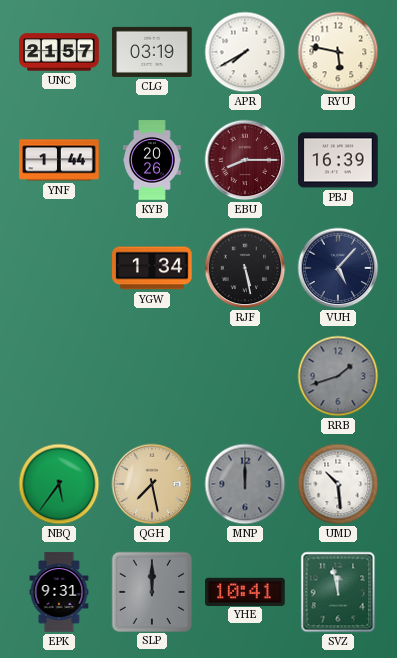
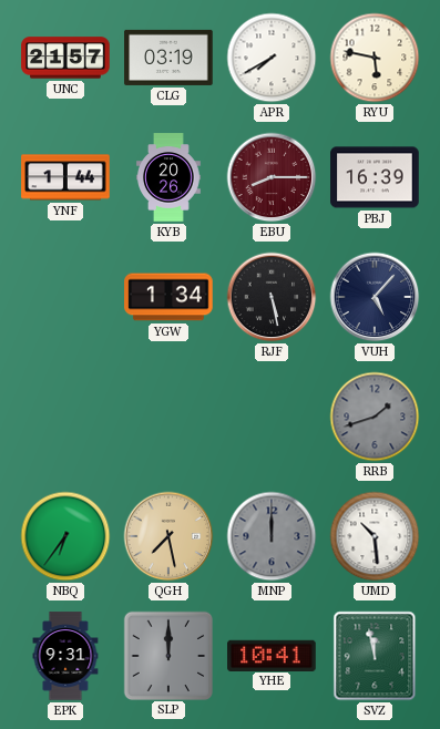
NBQ: 5:36 -> 6:36
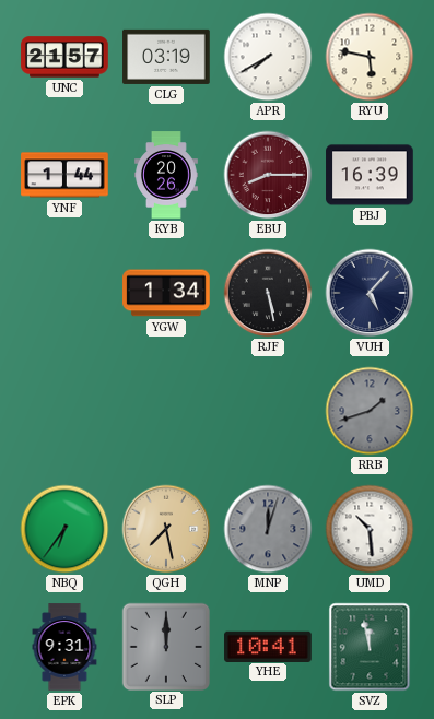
MNP: 12:00 -> 12:03
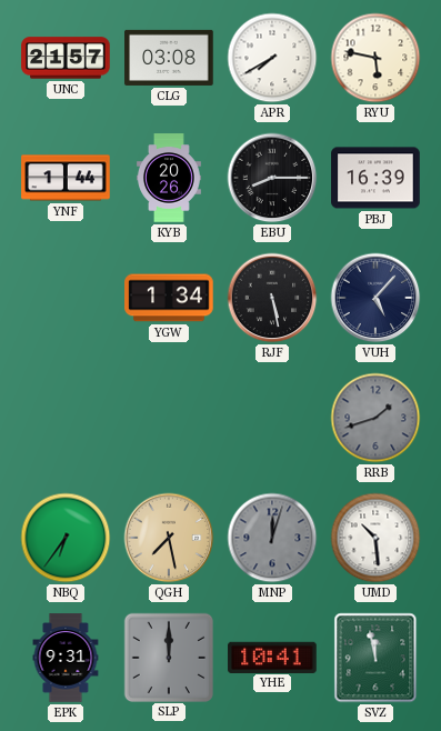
CLG: 03:19 -> 03:08
EBU dial: burgundy -> black
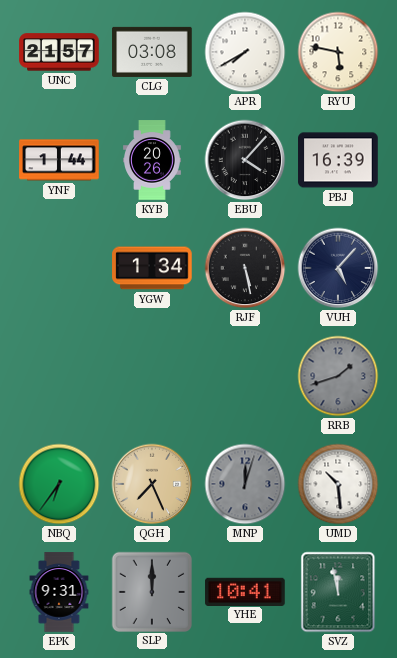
EBU: 8:15 -> 4:07
QGH: 7:28 -> 7:26
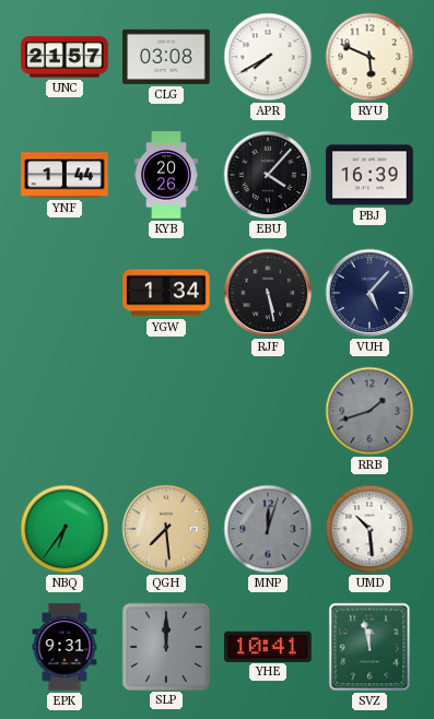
RYU: 5:47 -> 5:49
QGH: 7:26 -> 7:29
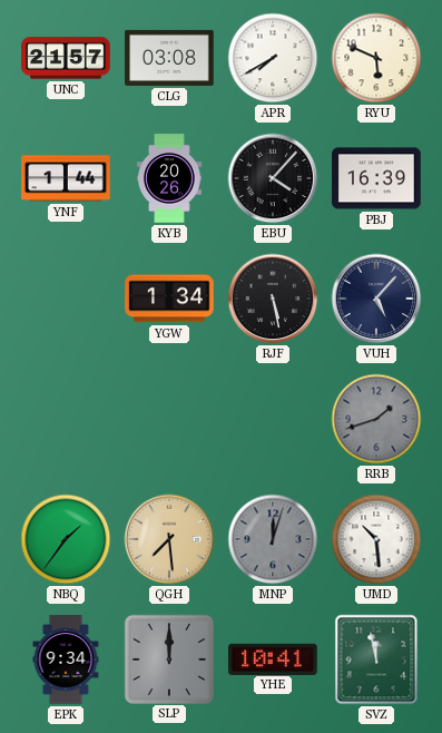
NBQ: 6:36 -> 1:36
EPK: 9:31 -> 9:34
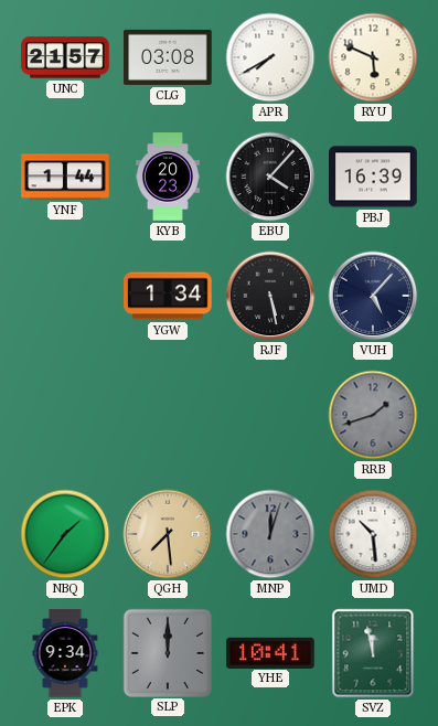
KYB: 20:26 -> 20:23
